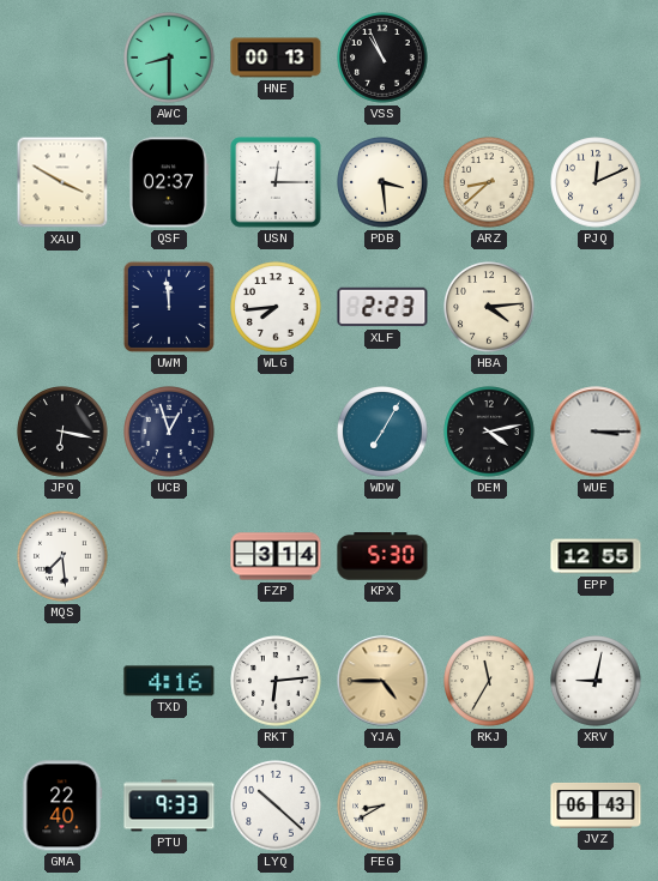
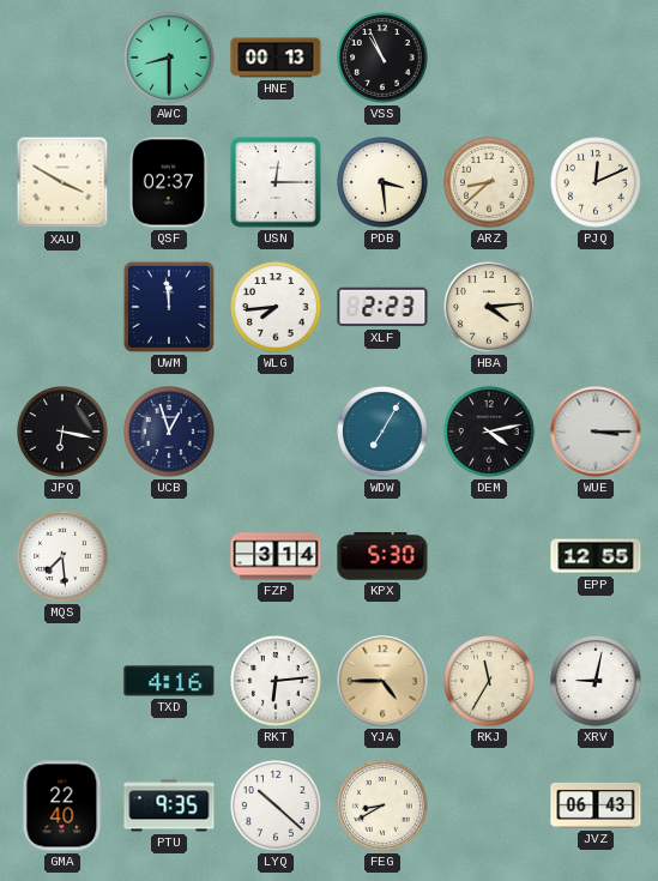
PTU: 9:33 -> 9:35
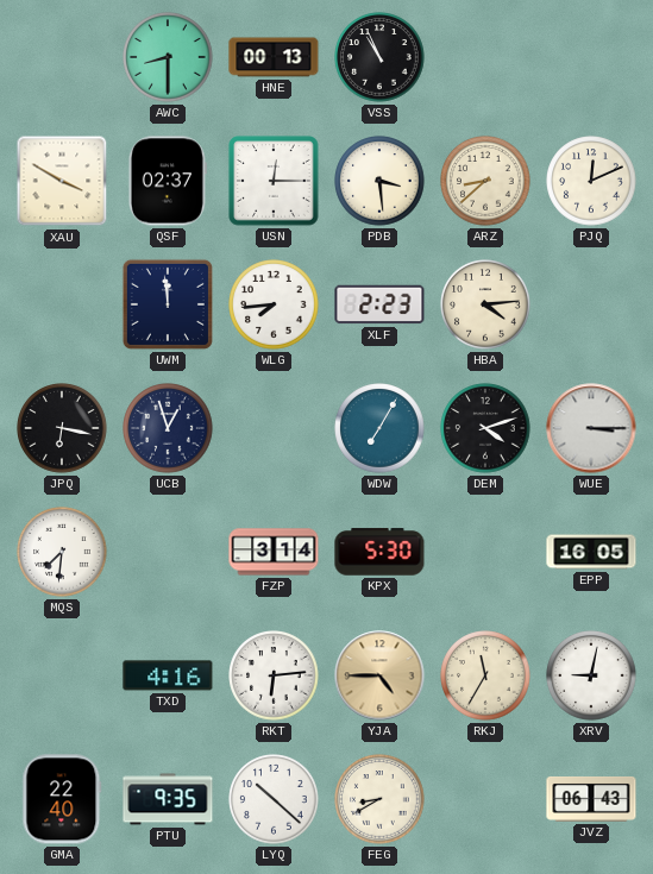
DEM: 4:13 -> 4:12
MQS: 7:29 -> 7:31
EPP: 12:55 -> 16:05
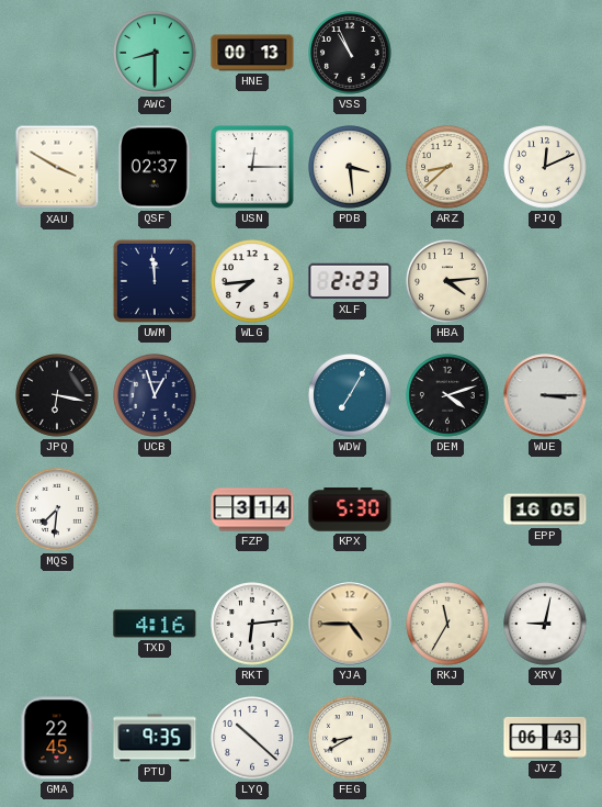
GMA: 22:40 -> 22:45
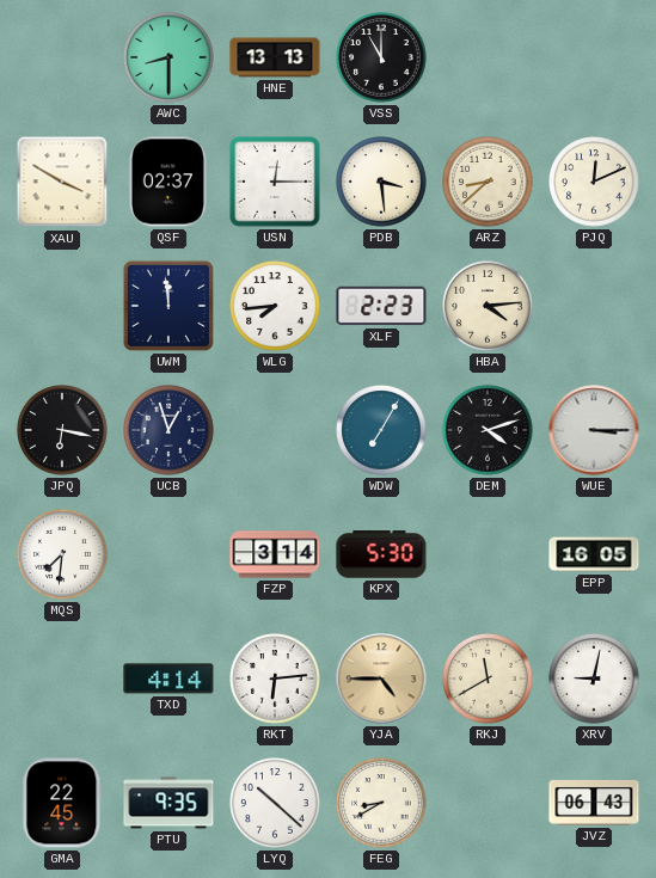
HNE: 00:13 -> 13:13
VSS: 10:56 -> 11:00
TXD: 4:16 -> 4:14
RKJ: 11:35 -> 11:40
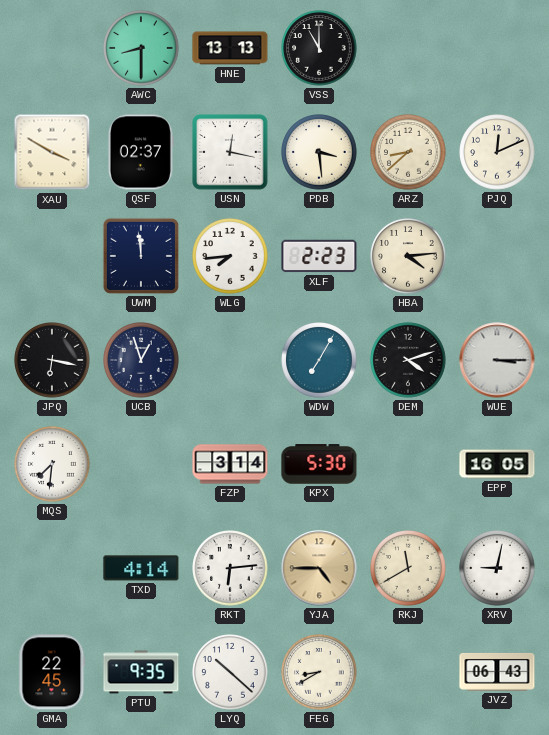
USN: 12:15 -> 12:17
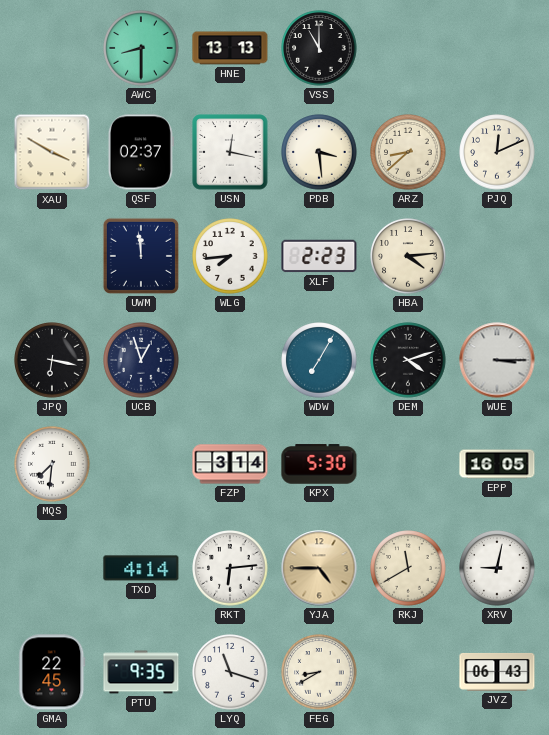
LYQ: 10:22 -> 11:18
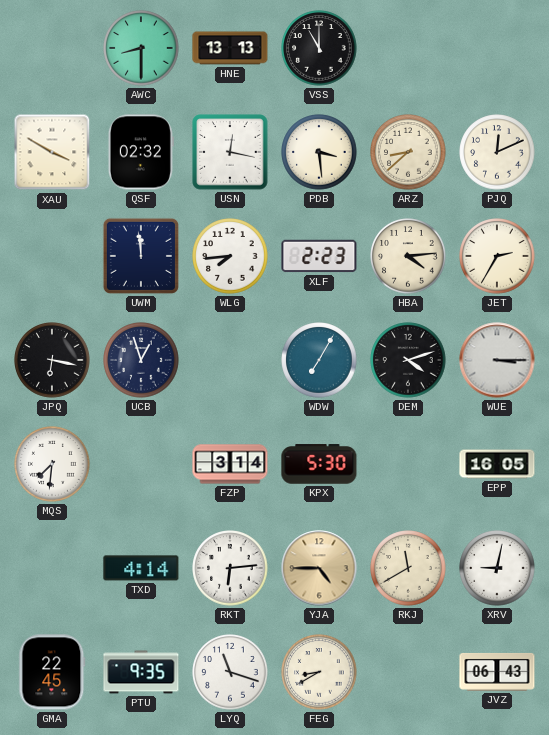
QSF: 02:37 -> 02:32
JET: none -> 2:35
